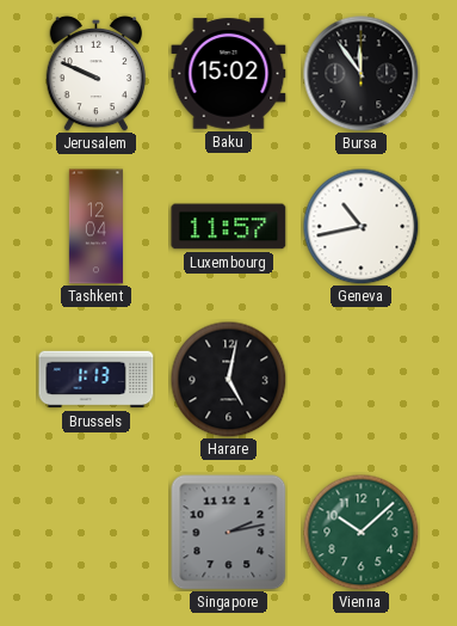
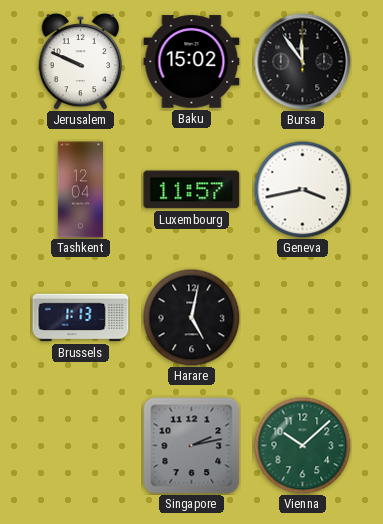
Geneva: 10:43 -> 3:43
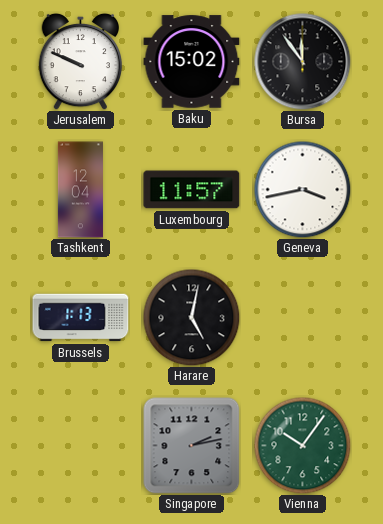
Vienna: 10:08 -> 10:06
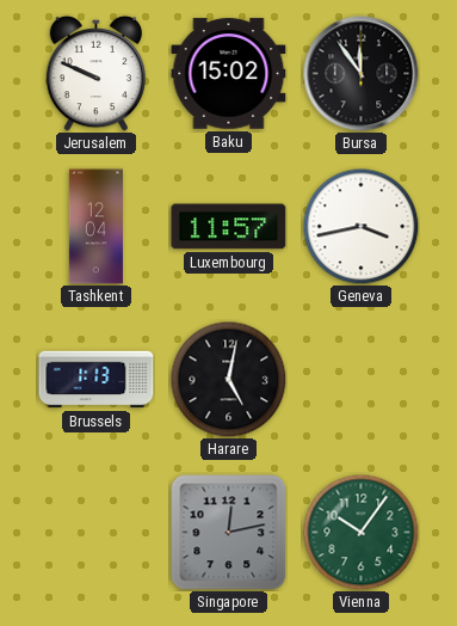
Singapore: 2:13 -> 12:13
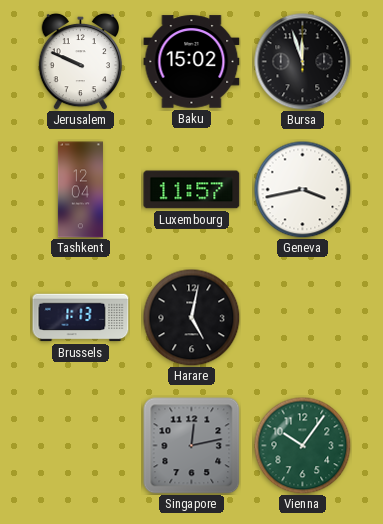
Bursa: 11:54 -> 11:57
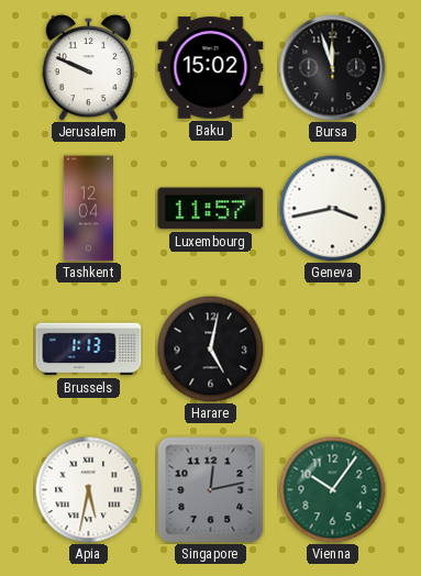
Apia: none -> 5:32
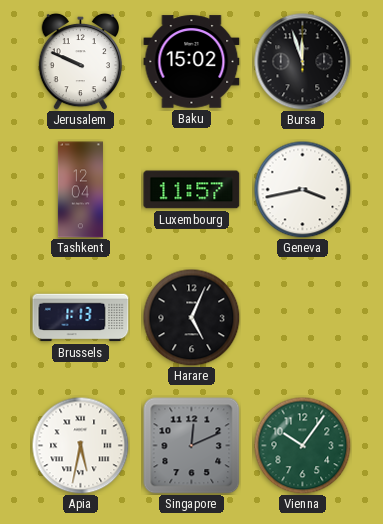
Harare: 5:02 -> 5:04
Singapore: 12:13 -> 12:11
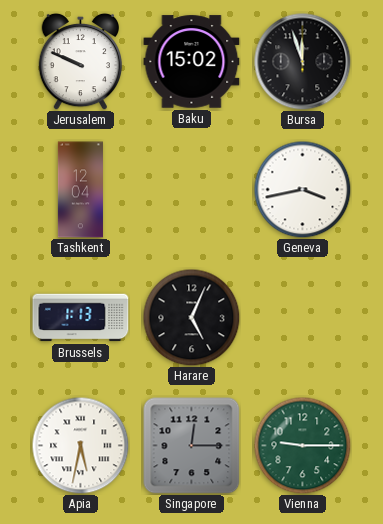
Luxembourg: 11:57 -> none
Singapore: 12:11 -> 12:15
Vienna: 10:06 -> 9:15
